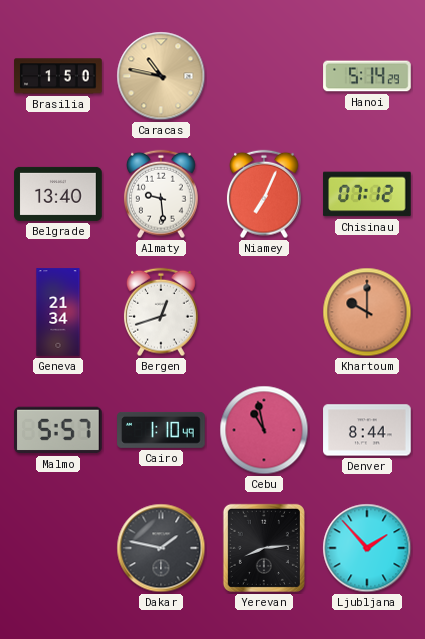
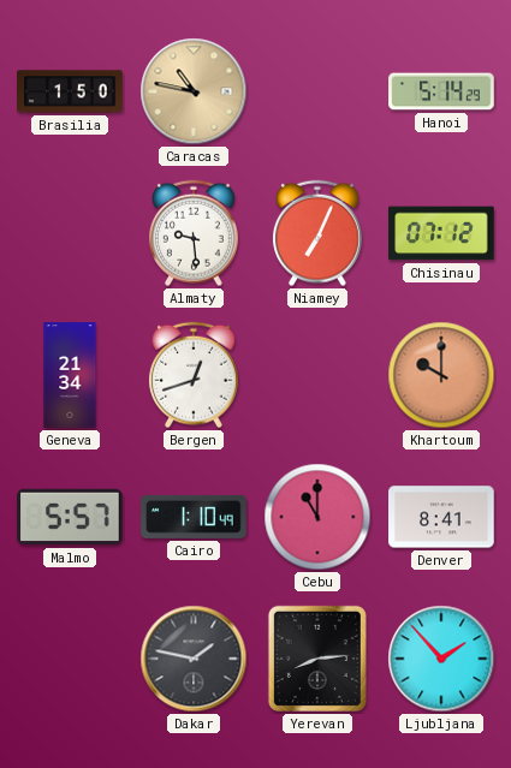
Belgrade: 13:40 -> none
Cebu: 10:58 -> 11:00
Denver: 8:44 -> 8:41
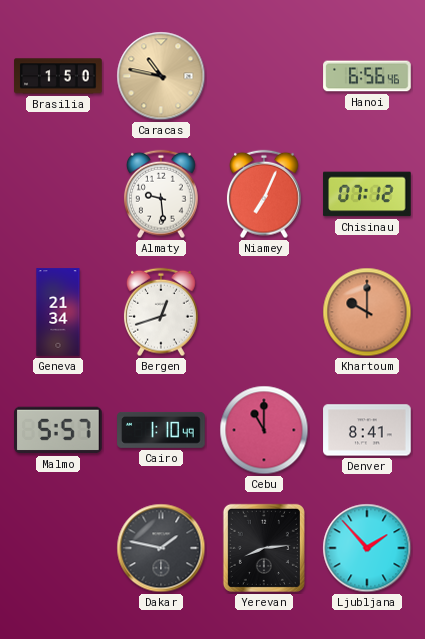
Hanoi: 5:14 -> 6:56
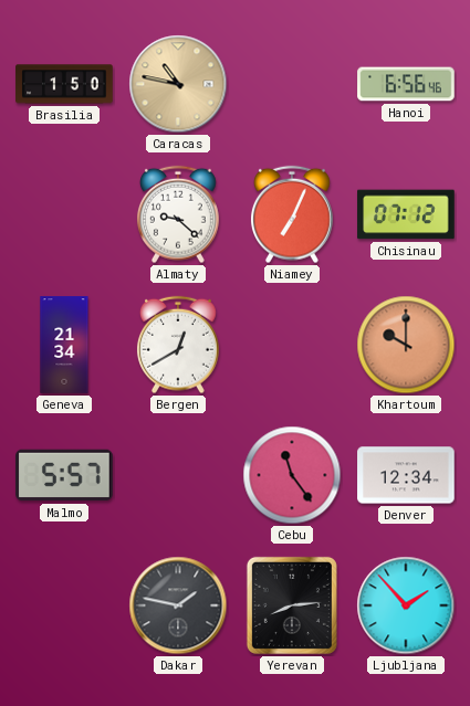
Almaty: 9:29 -> 9:22
Bergen: 12:42 -> 12:40
Cairo: 1:10 -> none
Cebu: 11:00 -> 11:24
Denver: 8:41 -> 12:34
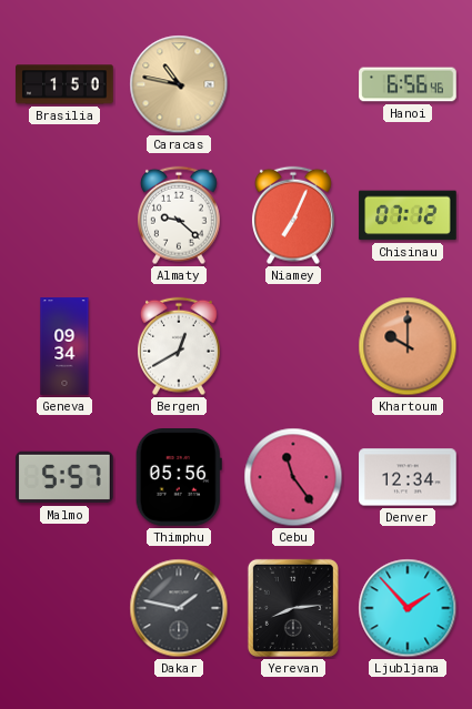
Geneva: 21:34 -> 09:34
Thimphu: none -> 05:56
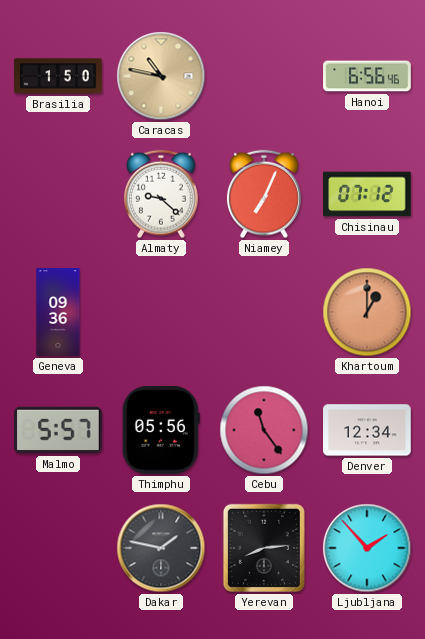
Geneva: 09:34 -> 09:36
Bergen: 12:40 -> none
Khartoum: 10:00 -> 1:00
